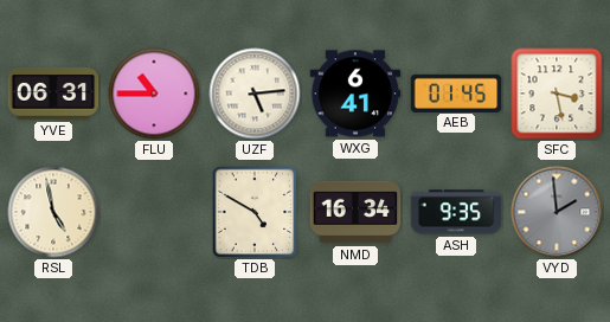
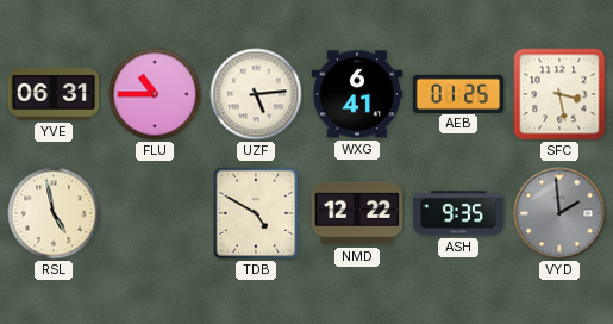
AEB: 01:45 -> 01:25
NMD: 16:34 -> 12:22
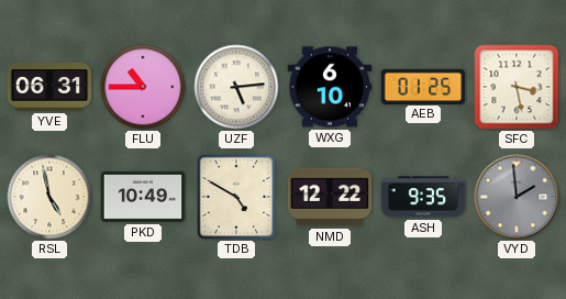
WXG: 6:41 -> 6:10
PKD: none -> 10:49
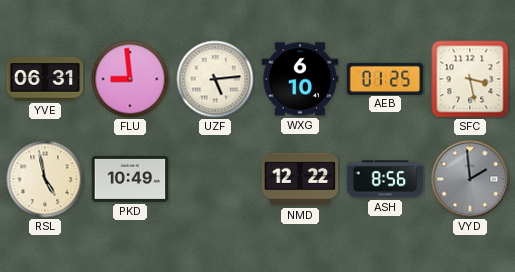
FLU: 10:45 -> 8:59
TDB: 4:50 -> none
ASH: 9:35 -> 8:56
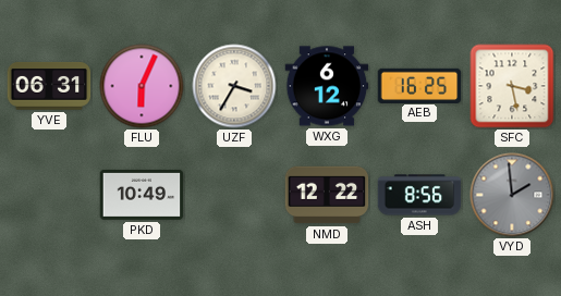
FLU: 8:59 -> 6:04
UZF: 5:14 -> 3:35
WXG: 6:10 -> 6:12
AEB: 01:25 -> 16:25
RSL: 4:58 -> none
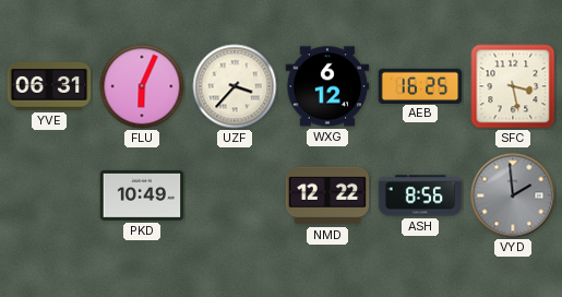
UZF: 3:35 -> 3:37
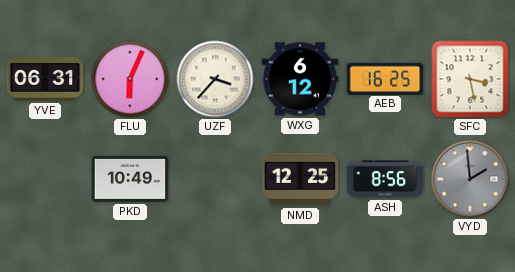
NMD: 12:22 -> 12:25
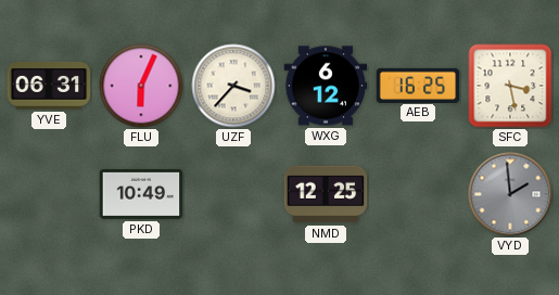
ASH: 8:56 -> none
